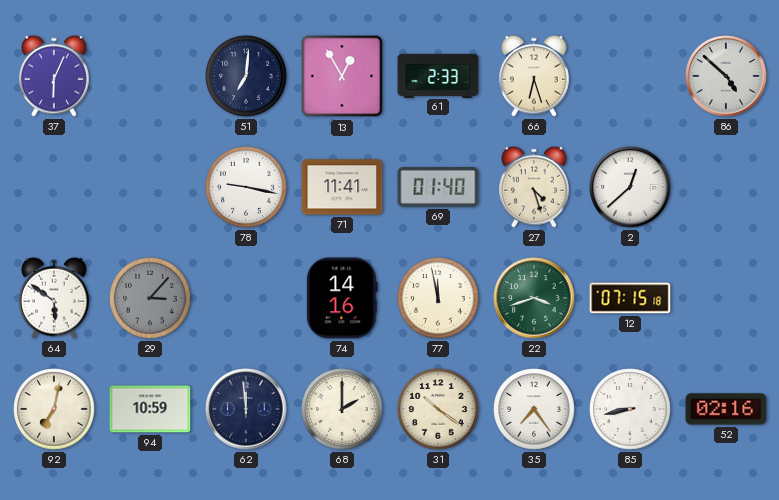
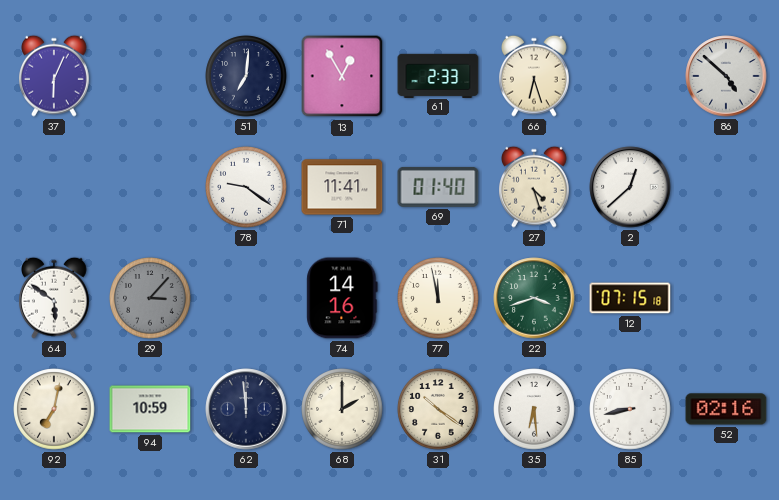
78: 9:17 -> 9:21
35: 7:24 -> 6:29
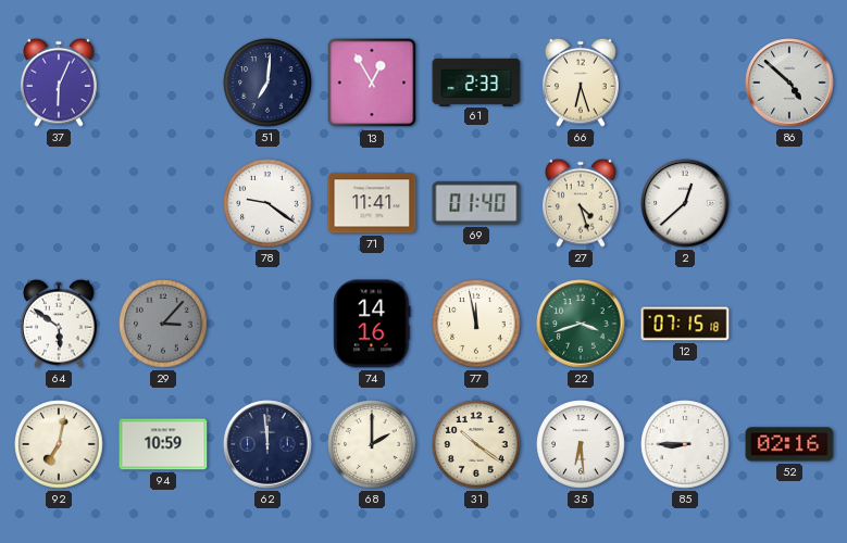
85: 8:43 -> 8:45
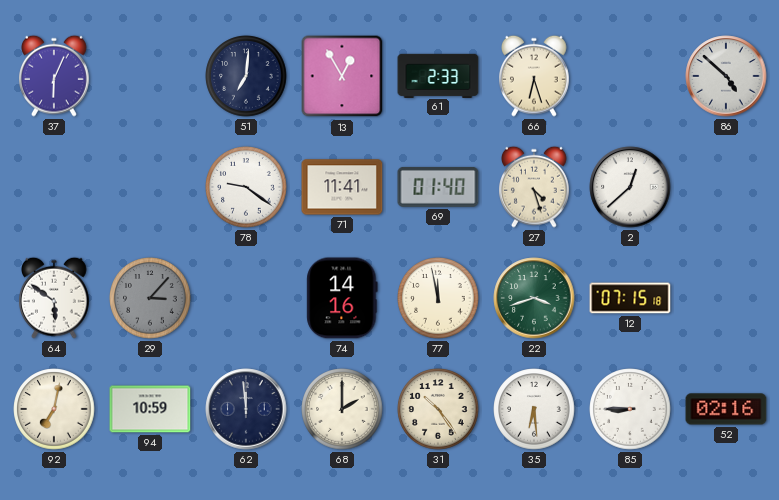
31: 10:21 -> 10:24
